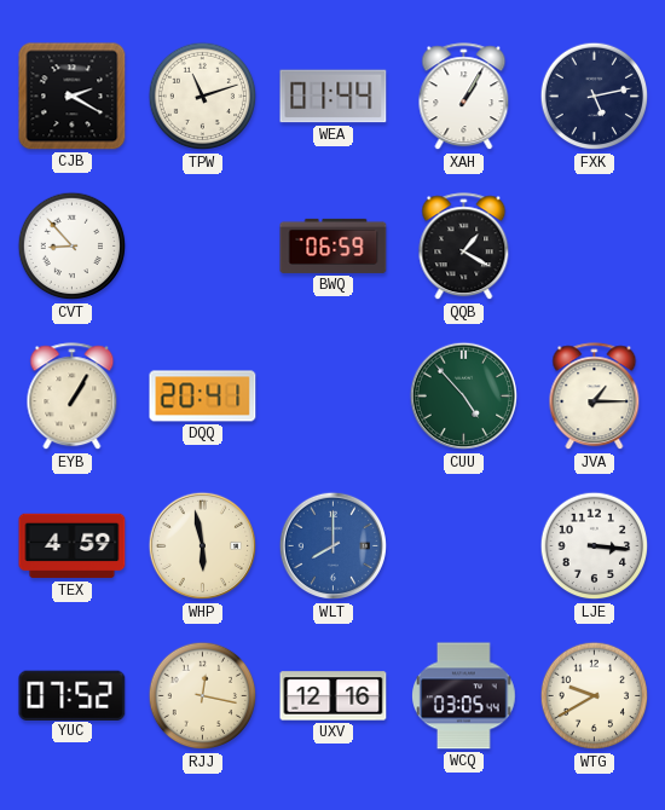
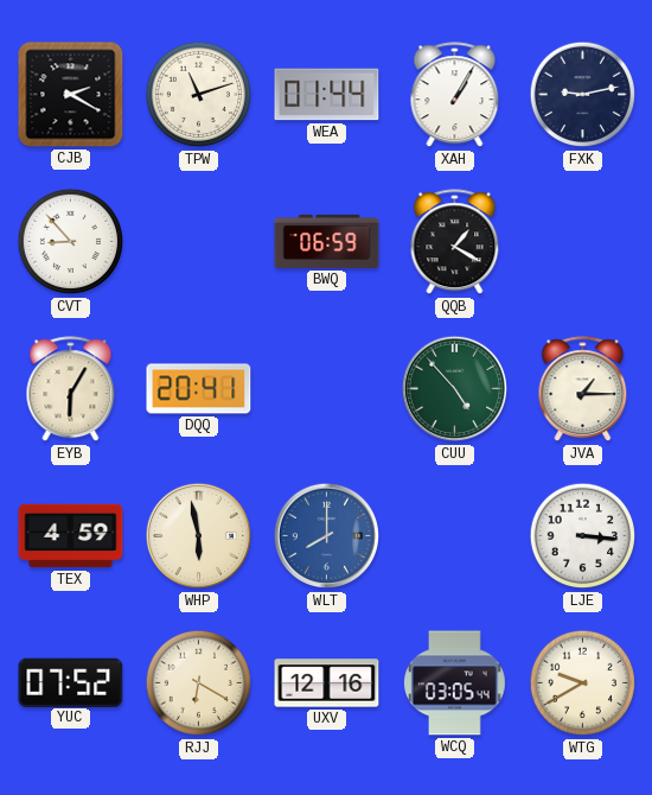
FXK: 5:13 -> 9:13
EYB: 1:05 -> 6:05
RJJ: 12:17 -> 6:20
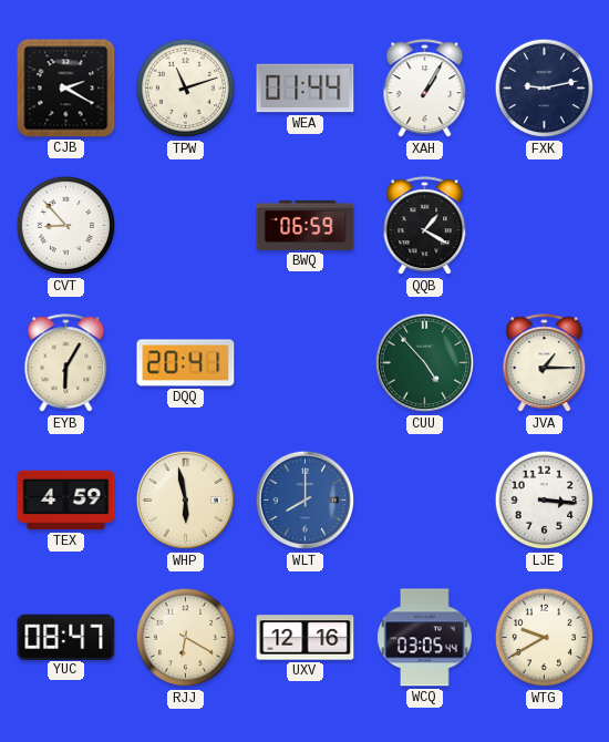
YUC: 07:52 -> 08:47
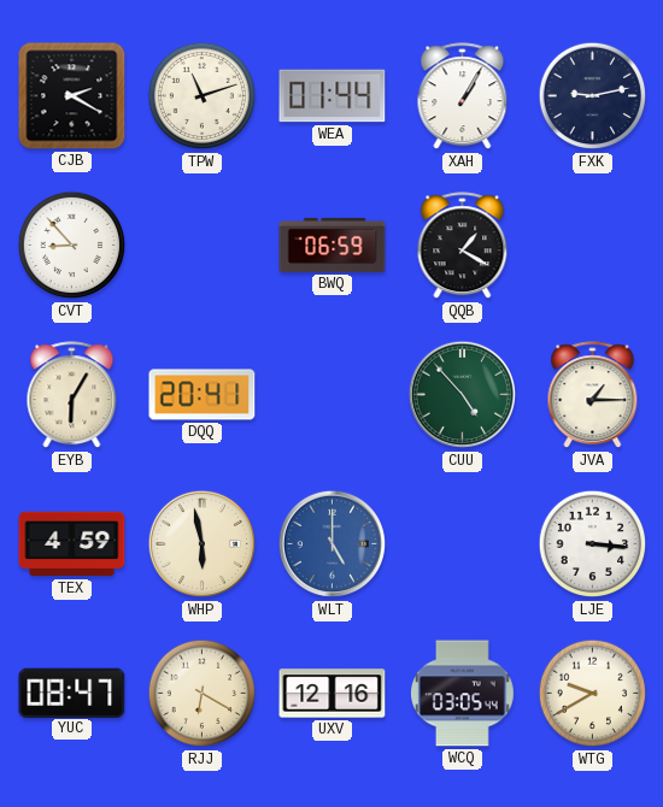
WLT: 8:00 -> 5:00
